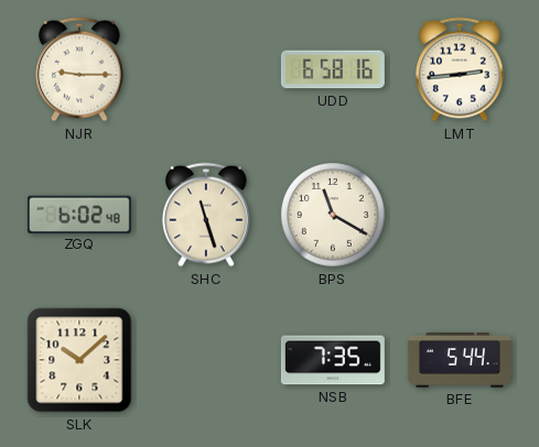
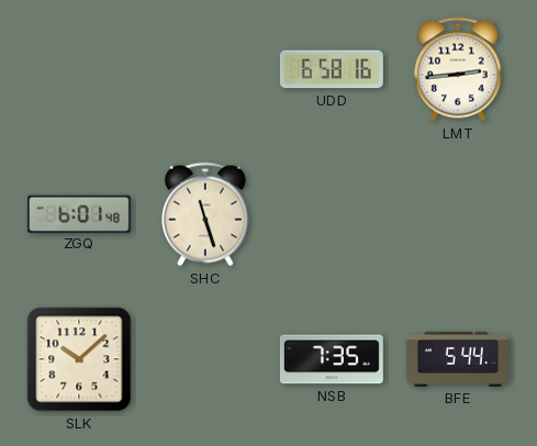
NJR: 9:15 -> none
ZGQ: 6:02 -> 6:01
BPS: 11:20 -> none
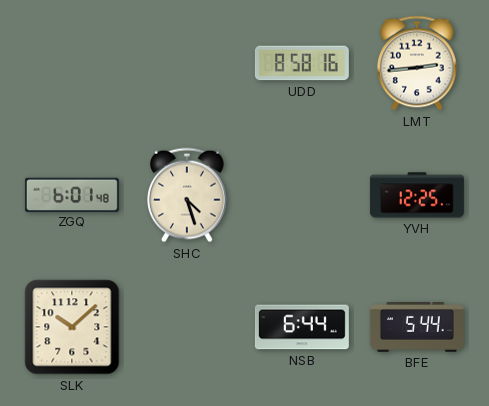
UDD: 6:58 -> 8:58
SHC: 11:27 -> 4:27
YVH: none -> 12:25
NSB: 7:35 -> 6:44
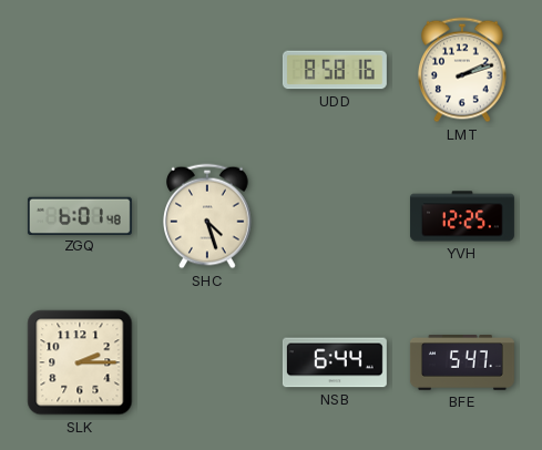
LMT: 2:44 -> 2:12
SLK: 10:08 -> 2:15
BFE: 5:44 -> 5:47
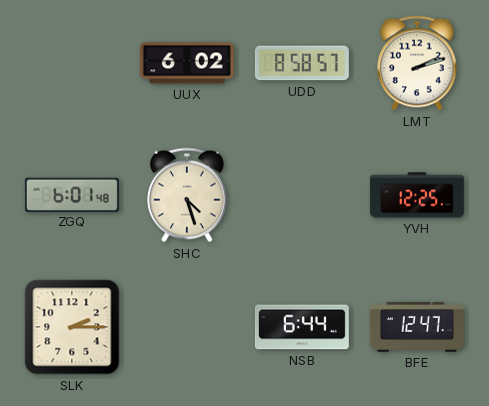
UUX: none -> 6:02
UDD: 8:58:16 -> 8:58:57
BFE: 5:47 -> 12:47
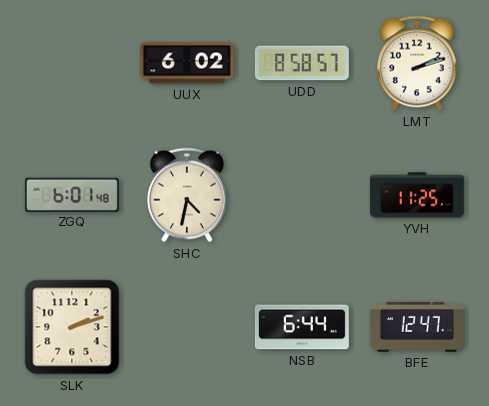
SHC: 4:27 -> 4:32
YVH: 12:25 -> 11:25
SLK: 2:15 -> 2:12
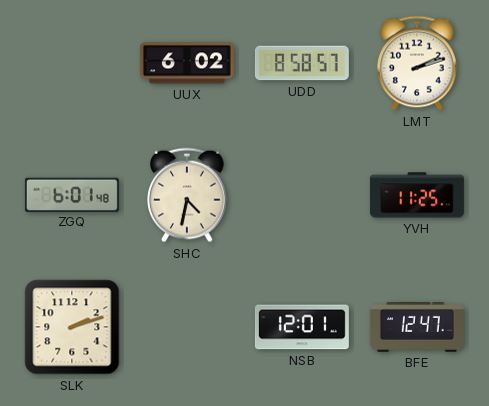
NSB: 6:44 -> 12:01
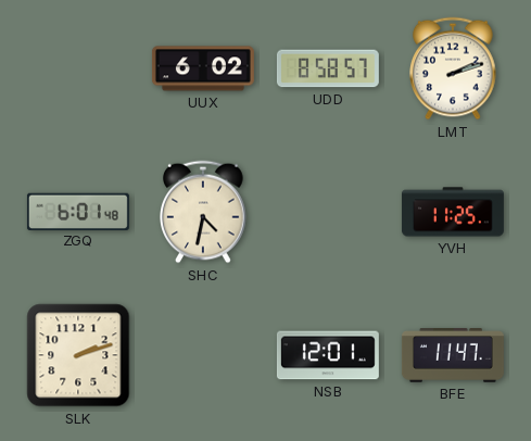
BFE: 12:47 -> 11:47
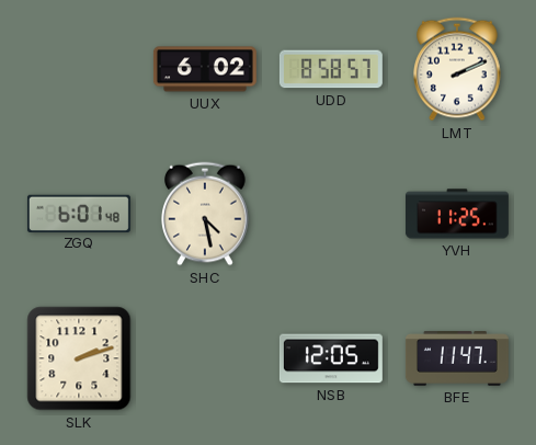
LMT: 2:12 -> 2:11
SHC: 4:32 -> 4:28
NSB: 12:01 -> 12:05
